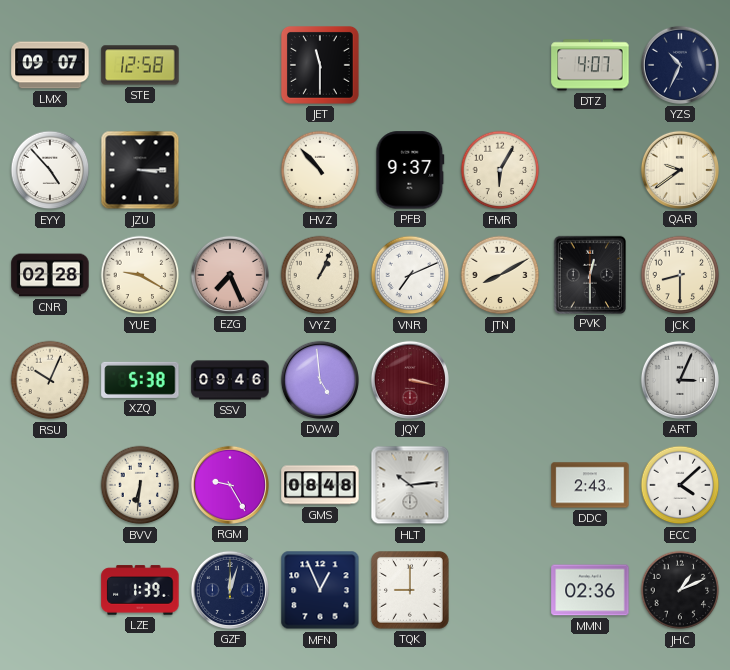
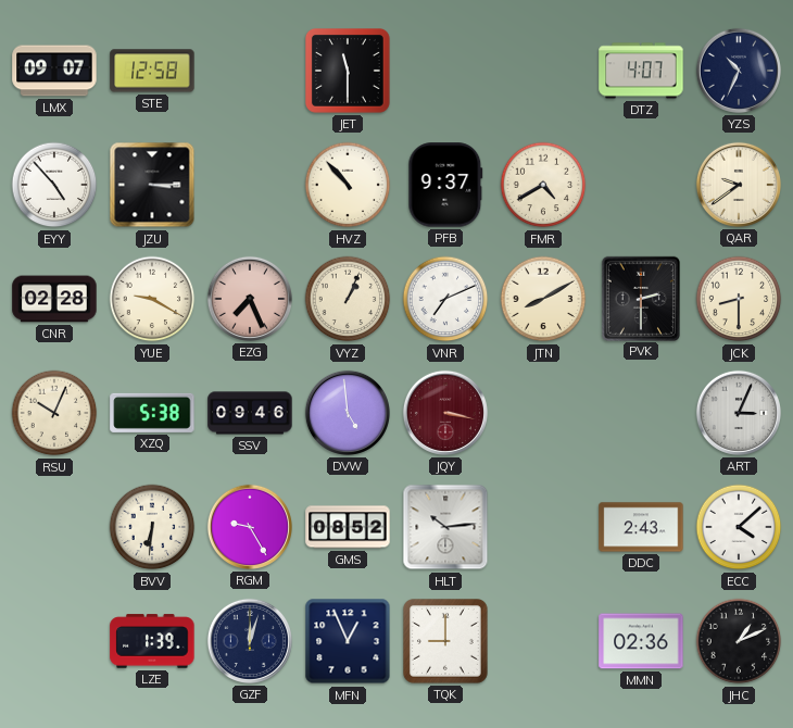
FMR: 6:05 -> 4:40
PVK: 12:30 -> 2:30
GMS: 08:48 -> 08:52
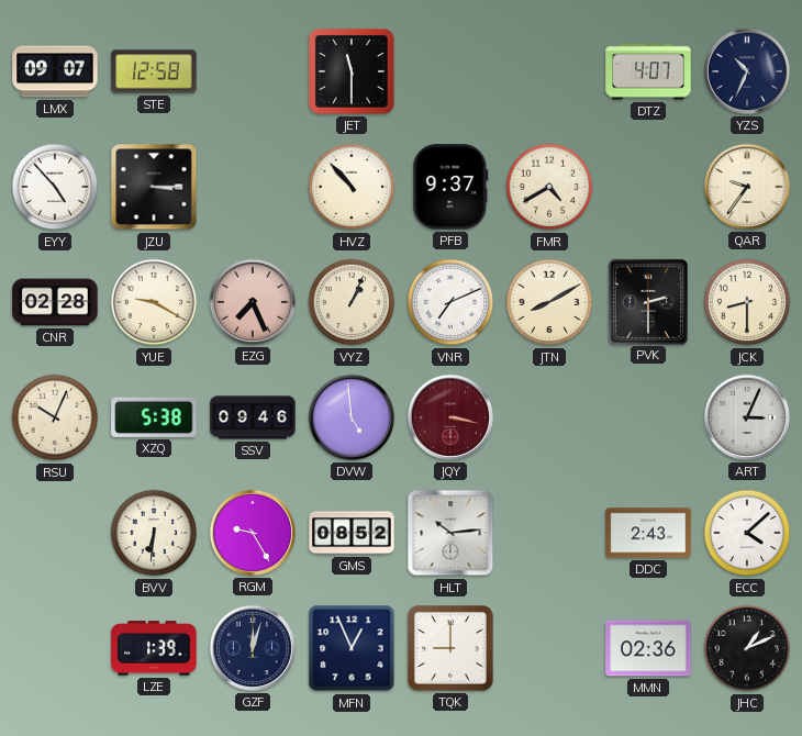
QAR: 9:39 -> 9:36
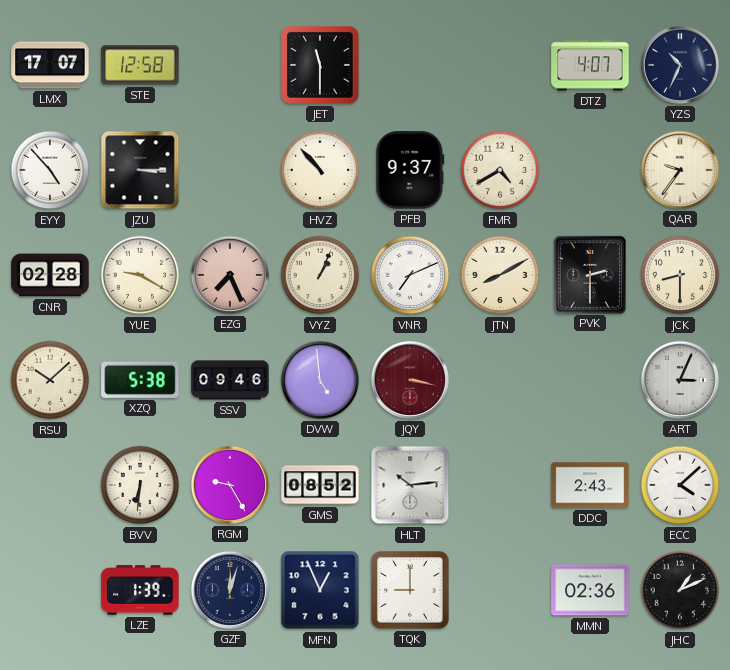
LMX: 09:07 -> 17:07
RSU: 10:04 -> 10:08
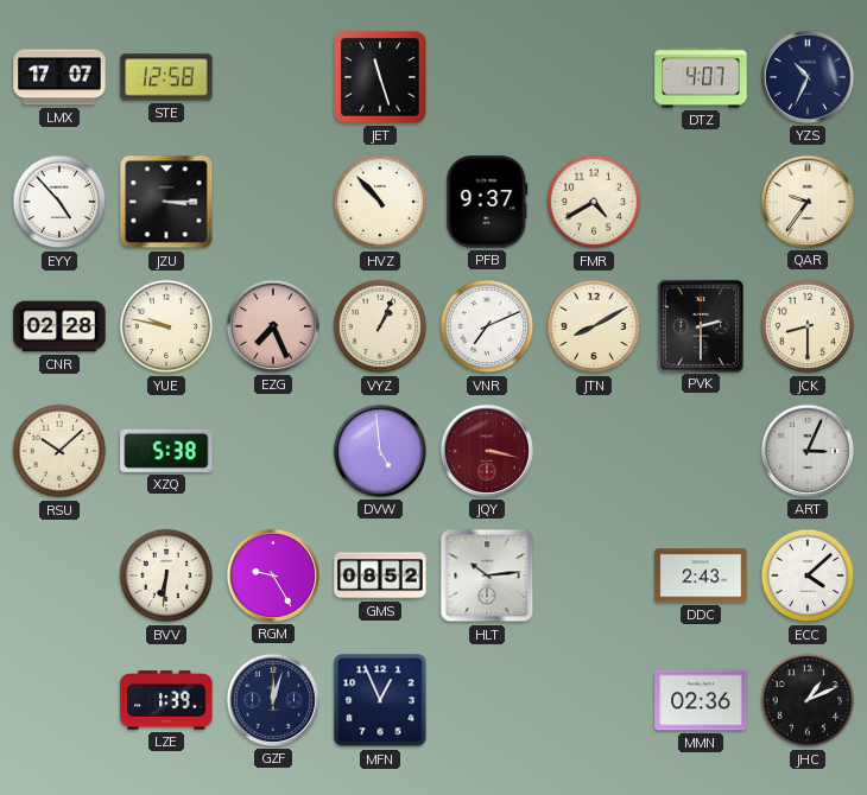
JET: 11:30 -> 11:27
YUE: 9:20 -> 9:47
SSV: 09:46 -> none
TQK: 9:00 -> none
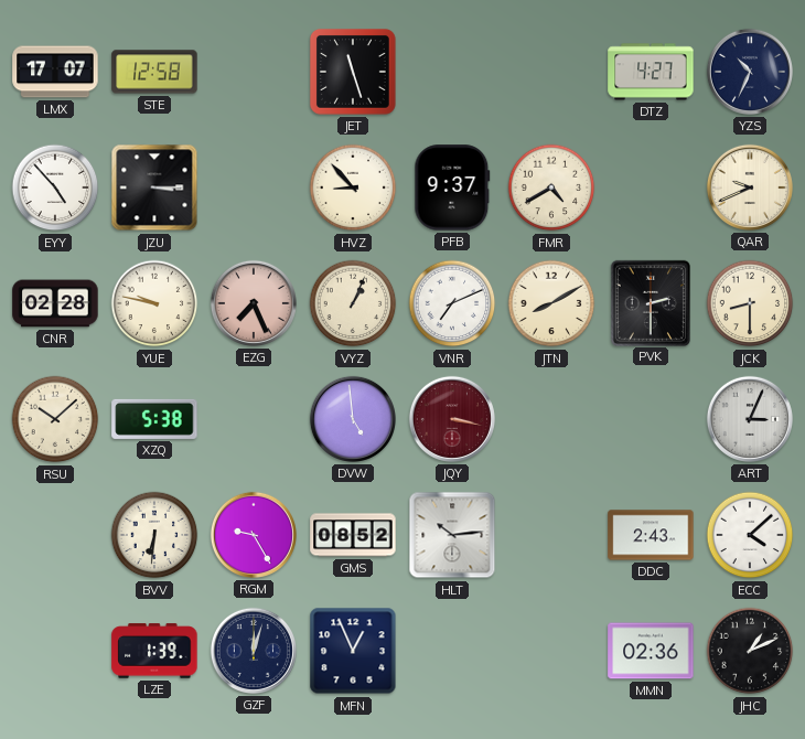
DTZ: 4:07 -> 4:27
HVZ: 10:53 -> 8:53
QAR: 9:36 -> 9:41
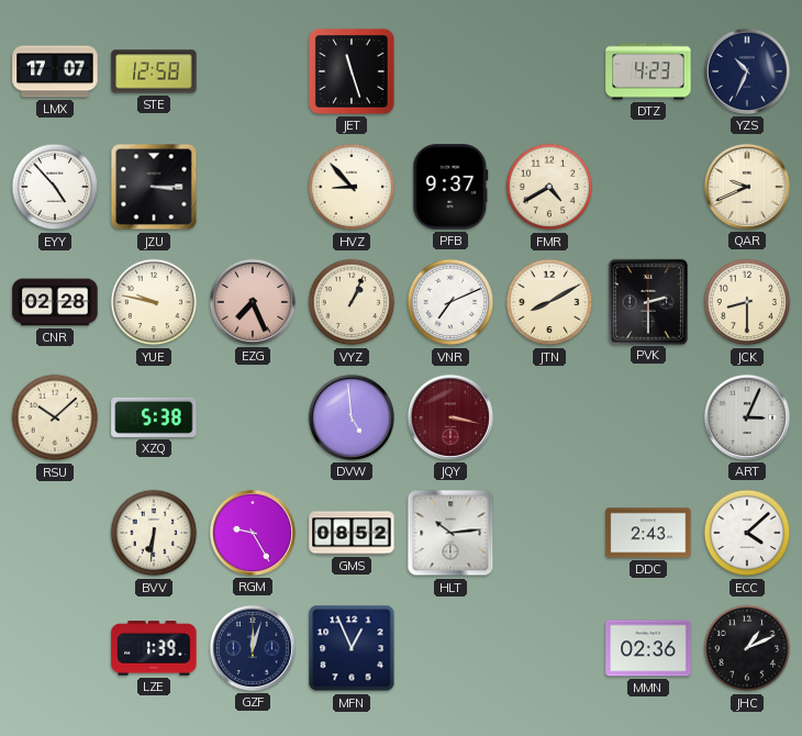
DTZ: 4:27 -> 4:23
